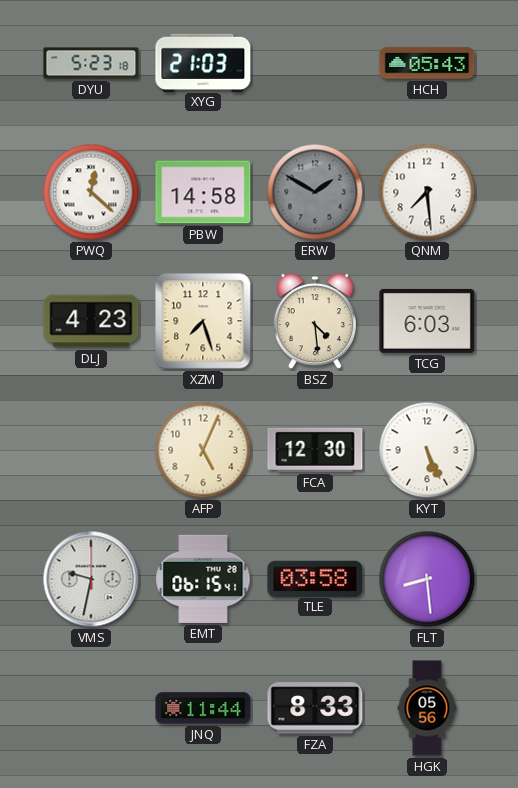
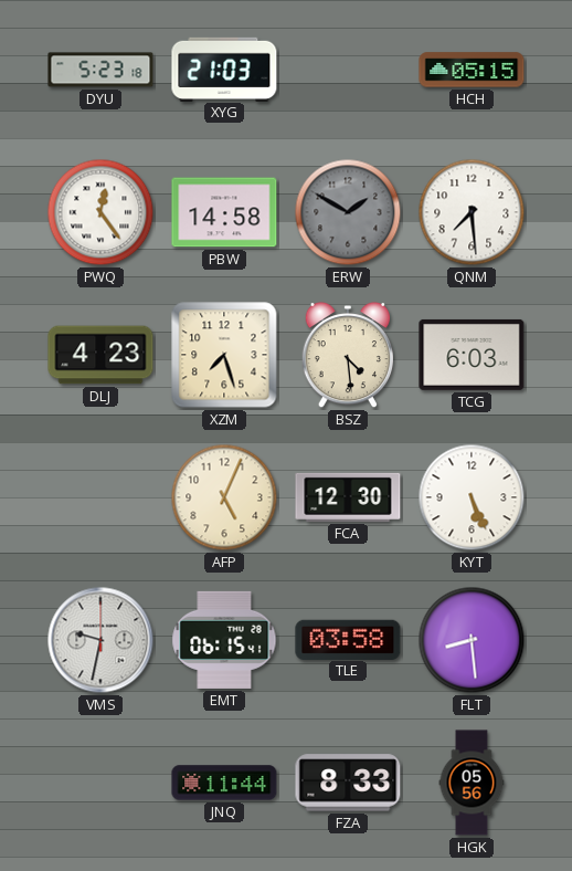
HCH: 05:43 -> 05:15
PWQ: 12:22 -> 12:24
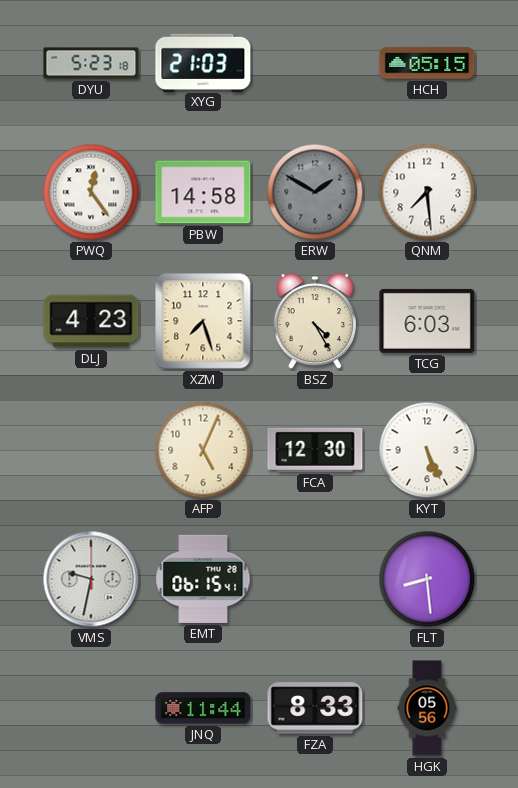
BSZ: 4:29 -> 4:25
TLE: 03:58 -> none
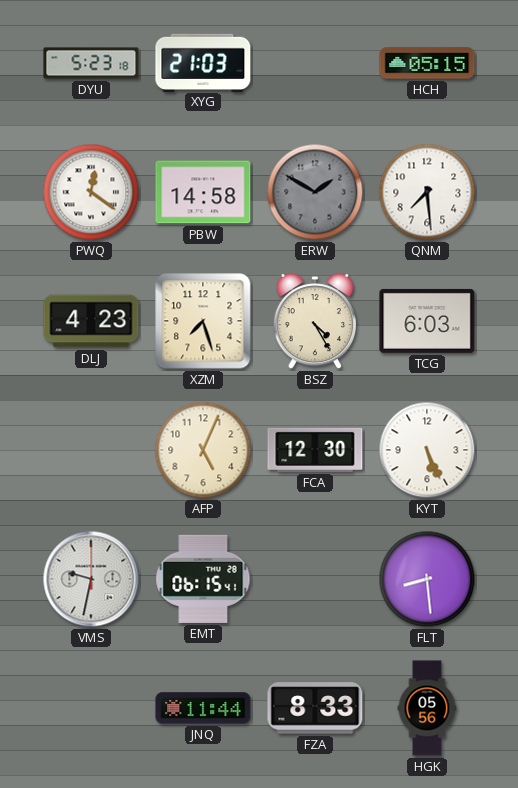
PWQ: 12:24 -> 12:21
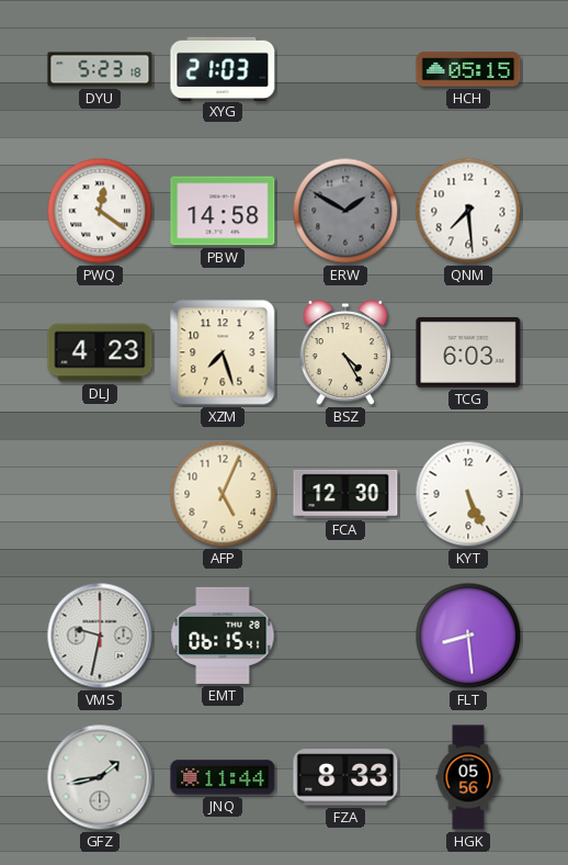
GFZ: none -> 1:43
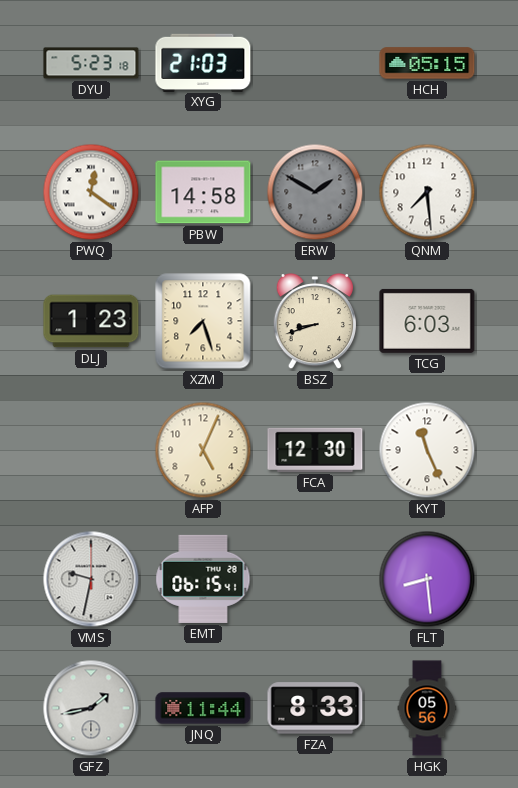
DLJ: 4:23 -> 1:23
BSZ: 4:25 -> 8:42
KYT: 5:26 -> 11:26
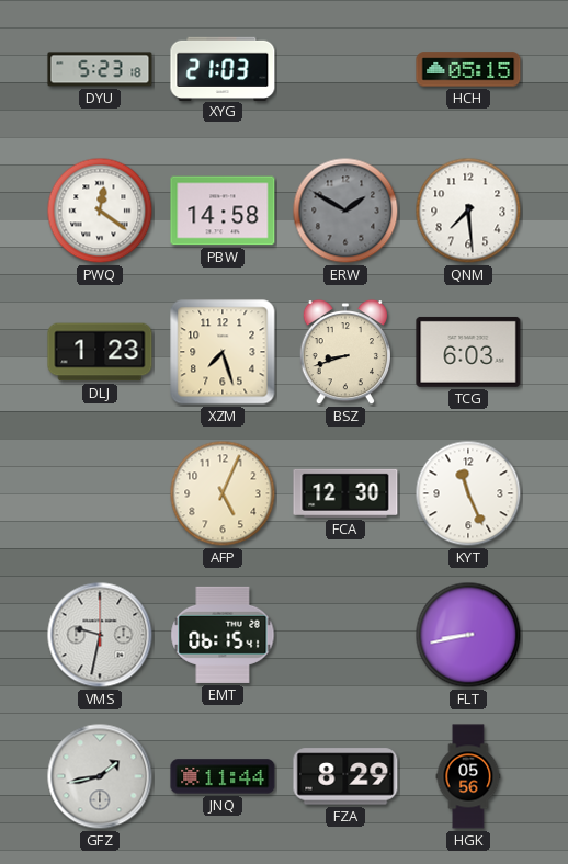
FLT: 8:29 -> 8:43
FZA: 8:33 -> 8:29
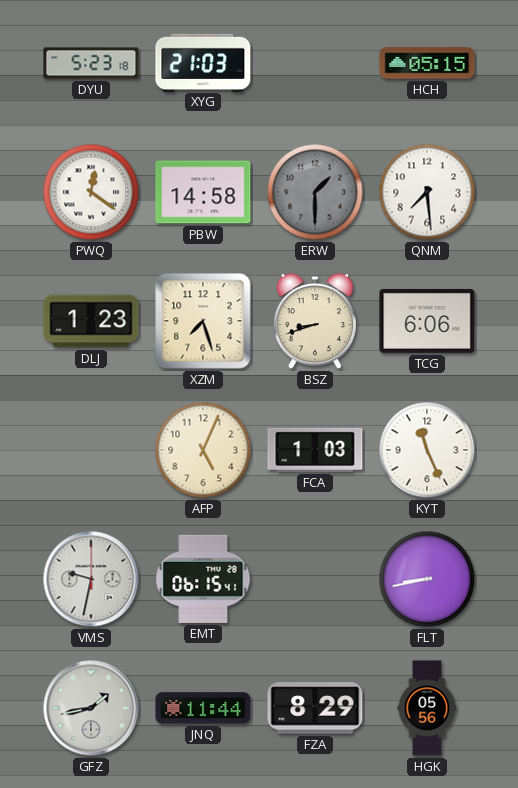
ERW: 1:50 -> 1:30
TCG: 6:03 -> 6:06
FCA: 12:30 -> 1:03
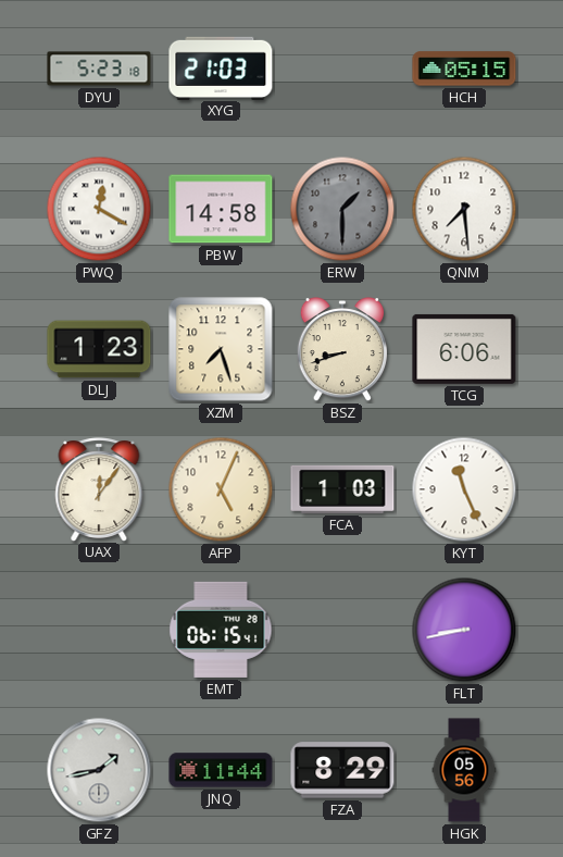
PWQ: 12:21 -> 12:20
UAX: none -> 12:06
VMS: 9:32 -> none
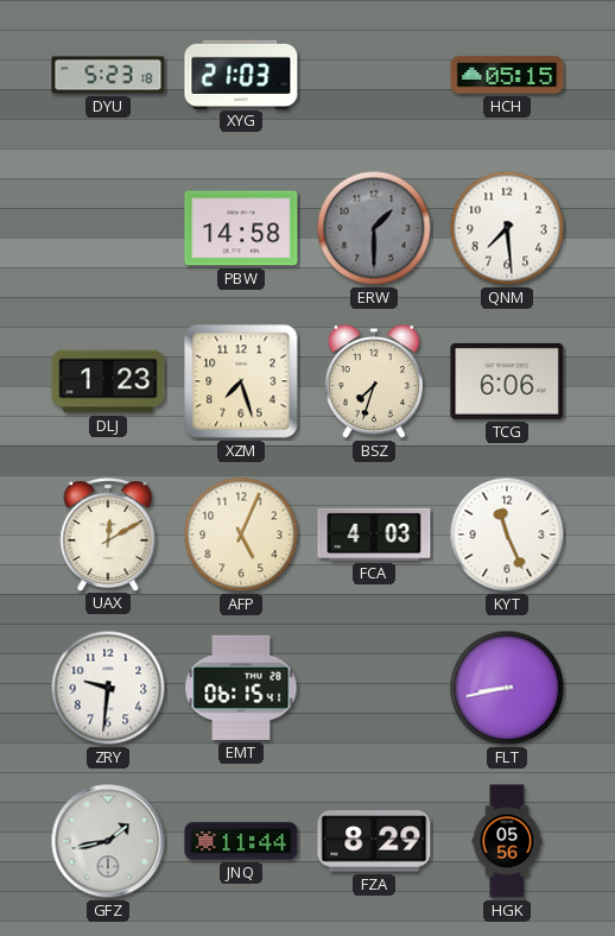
PWQ: 12:20 -> none
BSZ: 8:42 -> 7:33
UAX: 12:06 -> 12:10
FCA: 1:03 -> 4:03
ZRY: none -> 9:31
